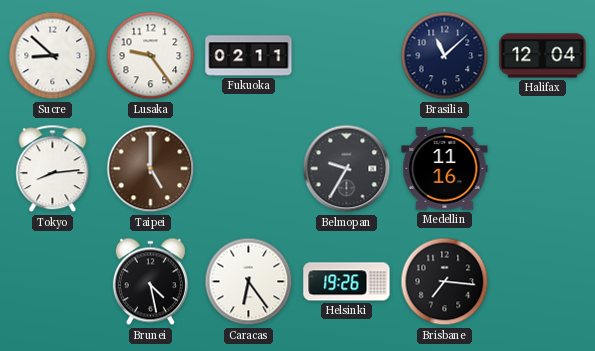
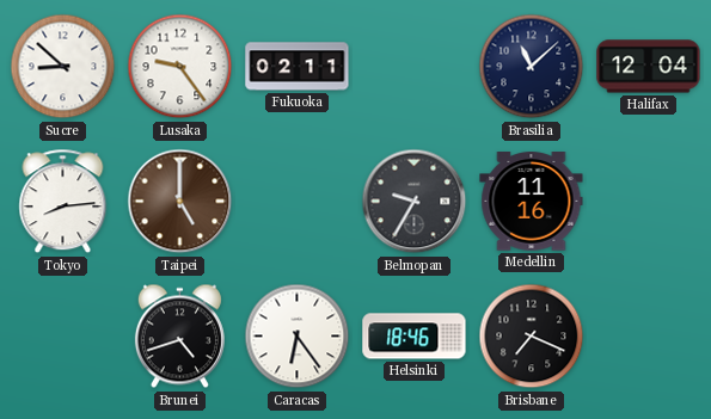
Brunei: 4:28 -> 4:42
Helsinki: 19:26 -> 18:46
Brisbane: 7:16 -> 7:19
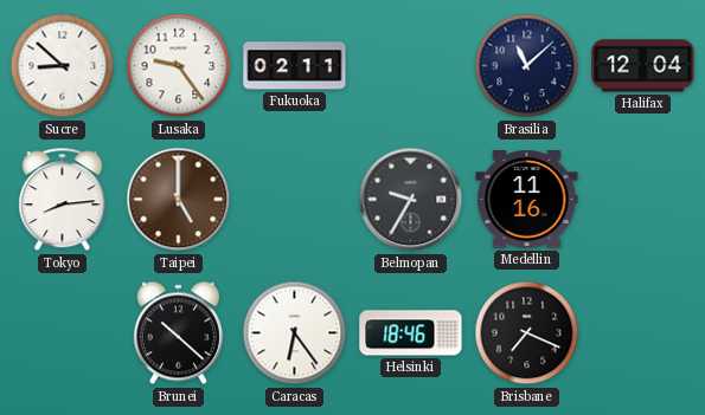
Brunei: 4:42 -> 10:22
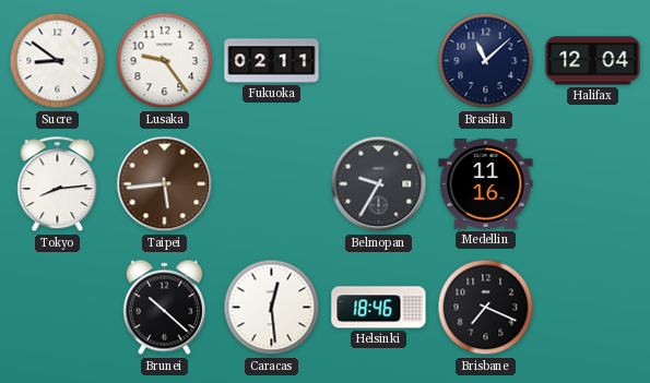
Sucre: 8:52 -> 8:51
Taipei: 5:00 -> 5:44
Caracas: 6:24 -> 12:29
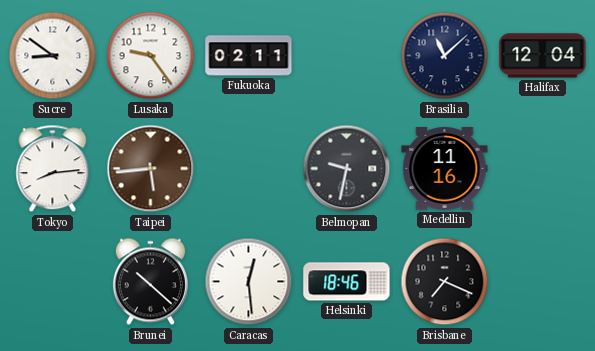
Belmopan: 9:35 -> 9:32
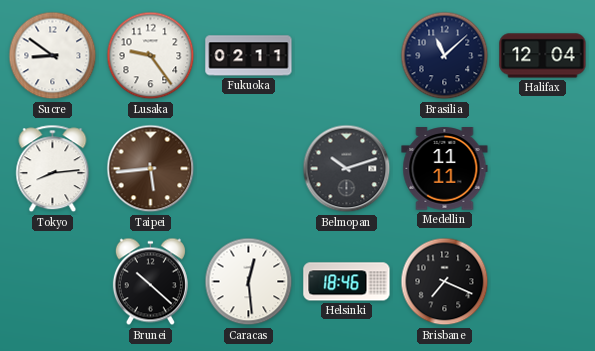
Belmopan: 9:32 -> 10:12
Medellin: 11:16 -> 11:11
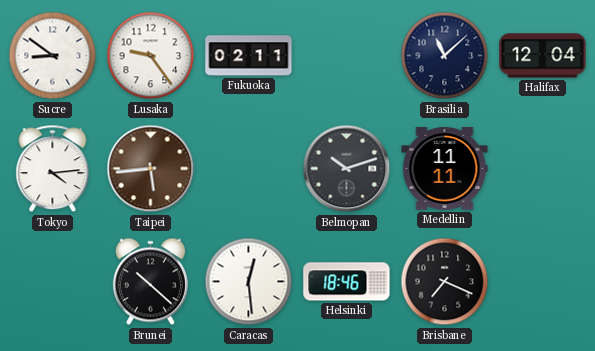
Tokyo: 8:14 -> 4:14
